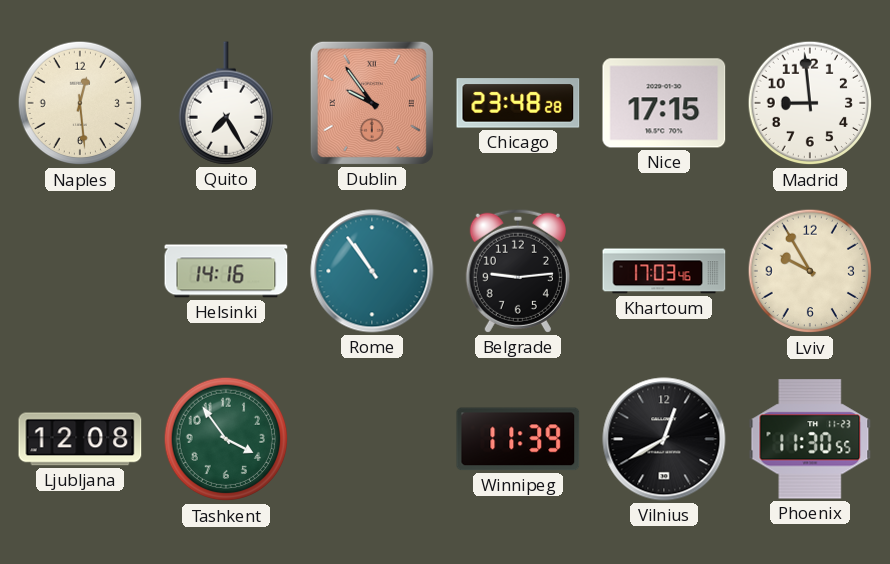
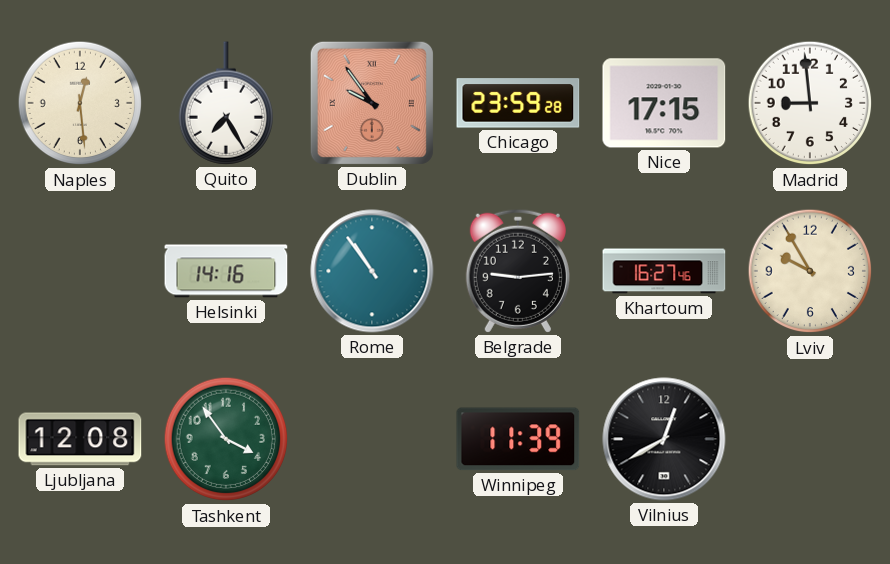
Chicago: 23:48 -> 23:59
Khartoum: 17:03 -> 16:27
Phoenix: 11:30 -> none
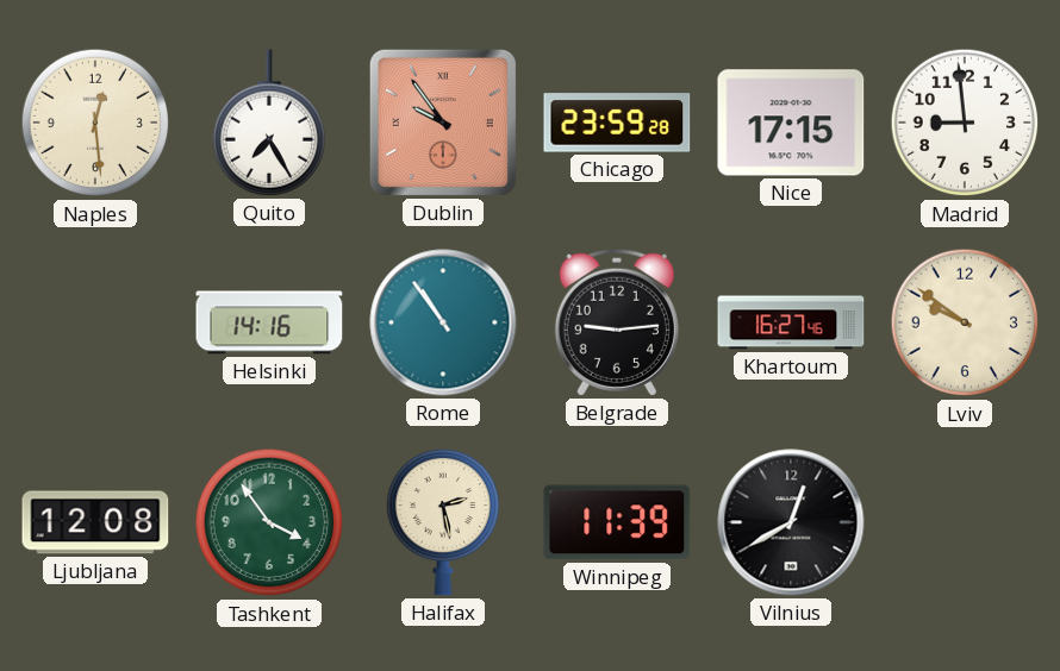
Lviv: 9:55 -> 9:51
Halifax: none -> 2:28
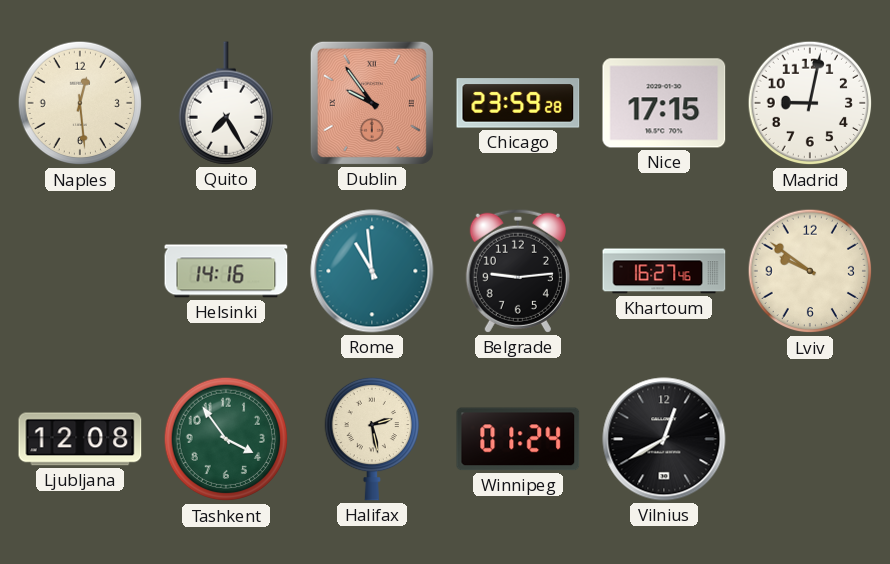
Madrid: 8:59 -> 9:02
Rome: 10:54 -> 10:59
Winnipeg: 11:39 -> 01:24
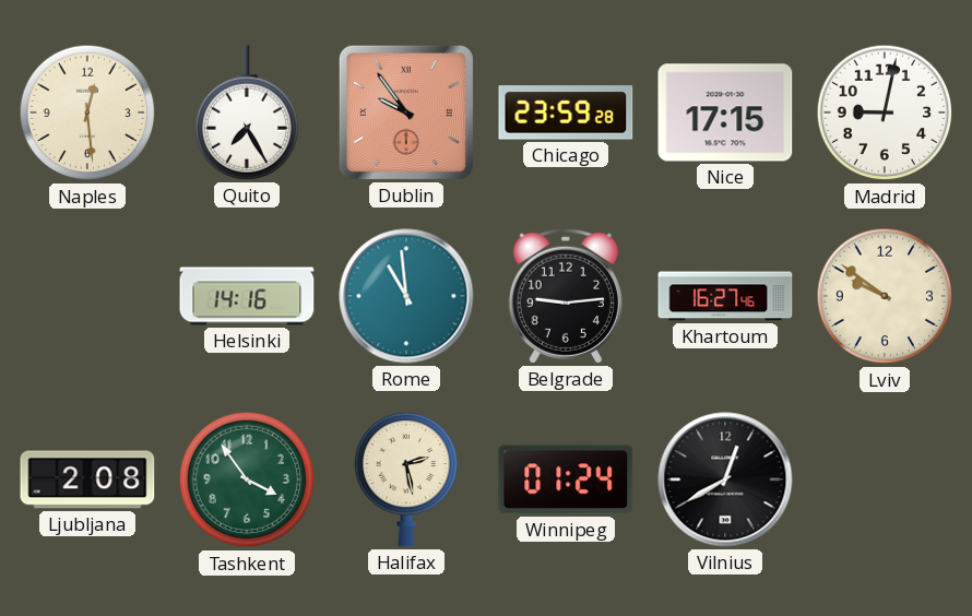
Ljubljana: 12:08 -> 2:08
